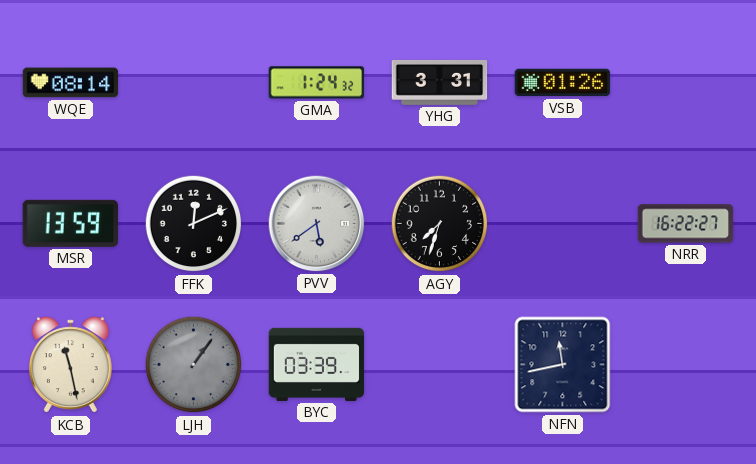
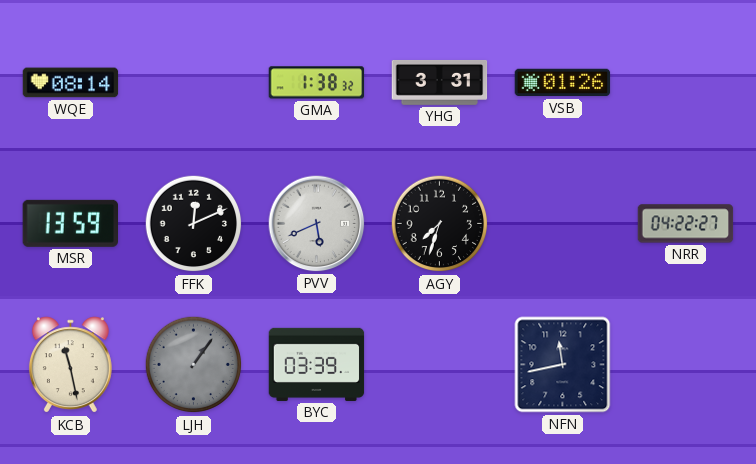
GMA: 1:24 -> 1:38
PVV: 5:39 -> 5:41
NRR: 16:22 -> 04:22
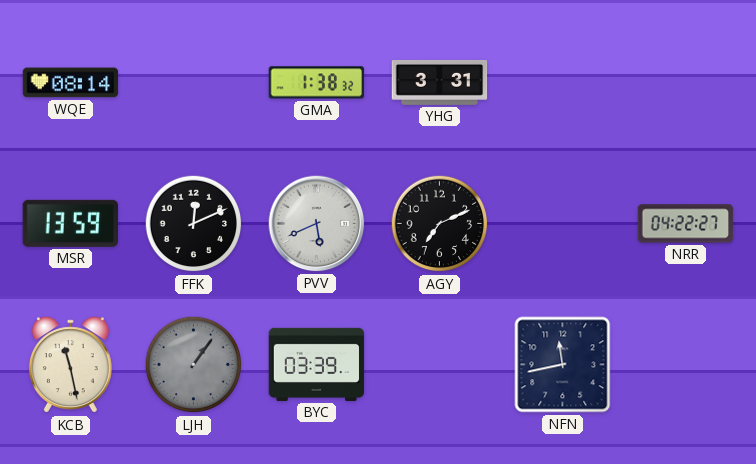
VSB: 01:26 -> none
AGY: 7:33 -> 7:11
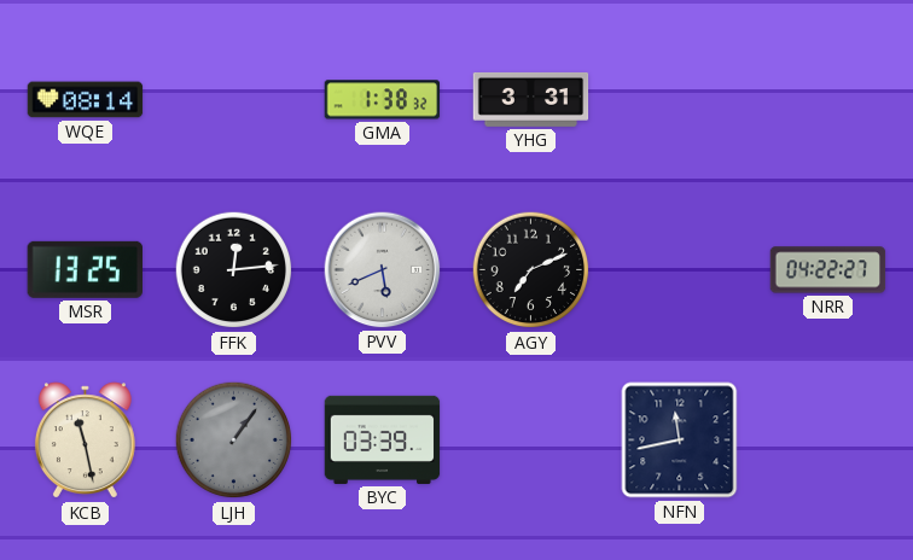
MSR: 13:59 -> 13:25
FFK: 12:11 -> 12:14
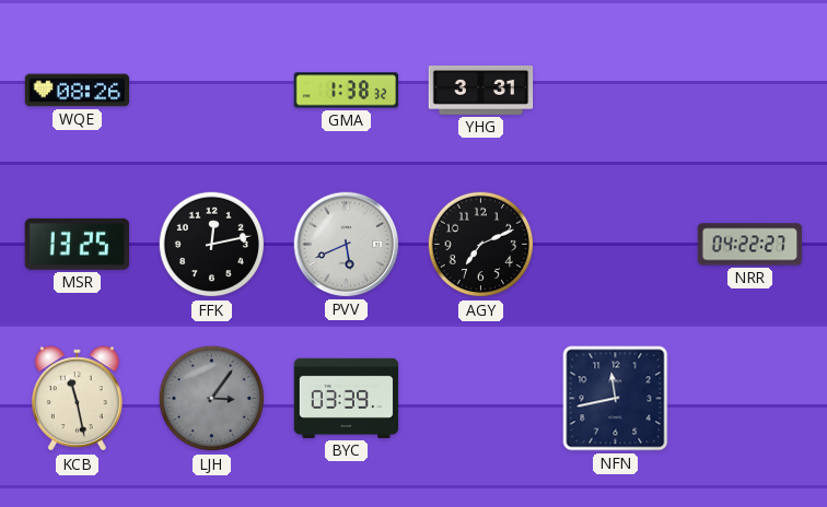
WQE: 08:14 -> 08:26
FFK: 12:14 -> 12:13
LJH: 1:06 -> 3:06
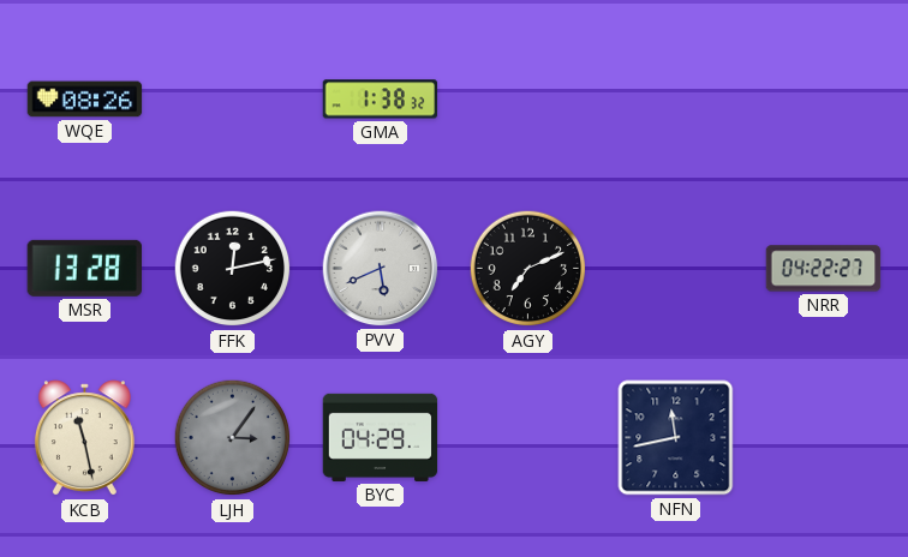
YHG: 3:31 -> none
MSR: 13:25 -> 13:28
BYC: 03:39 -> 04:29
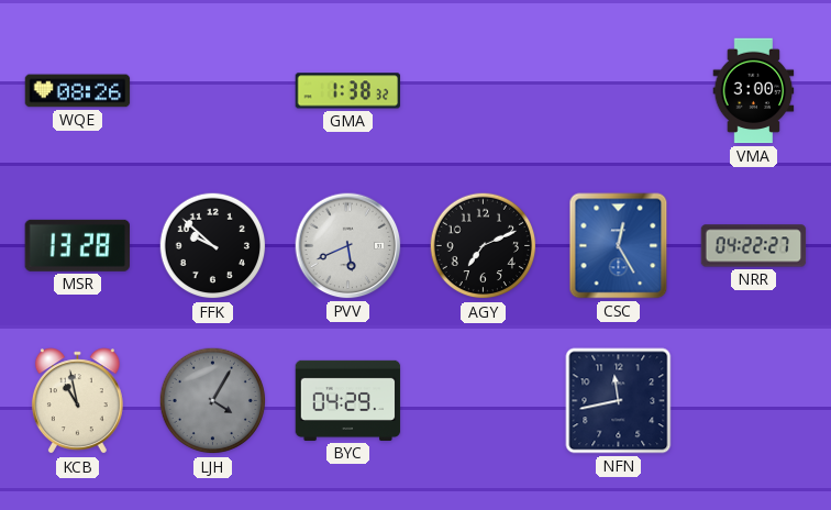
VMA: none -> 3:00
FFK: 12:13 -> 9:52
CSC: none -> 12:25
KCB: 11:28 -> 10:58
LJH: 3:06 -> 4:05
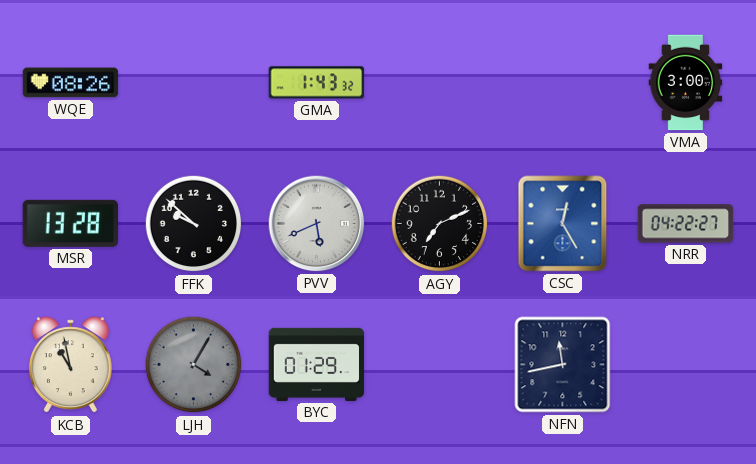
GMA: 1:38 -> 1:43
BYC: 04:29 -> 01:29
